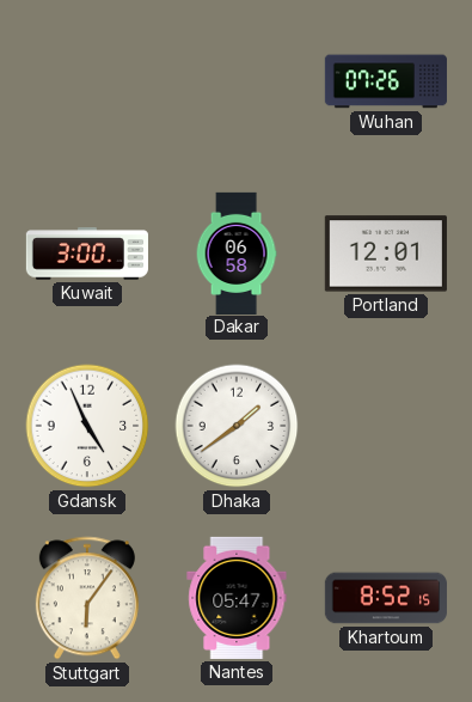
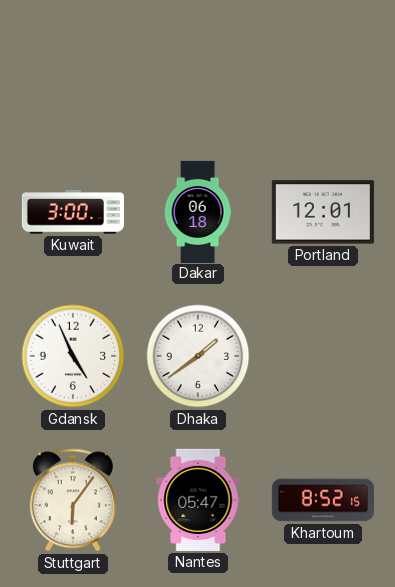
Wuhan: 07:26 -> none
Dakar: 06:58 -> 06:18
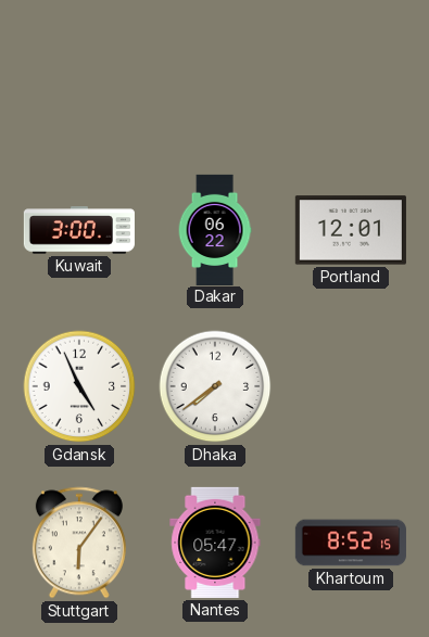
Dakar: 06:18 -> 06:22
Dhaka: 1:39 -> 7:39
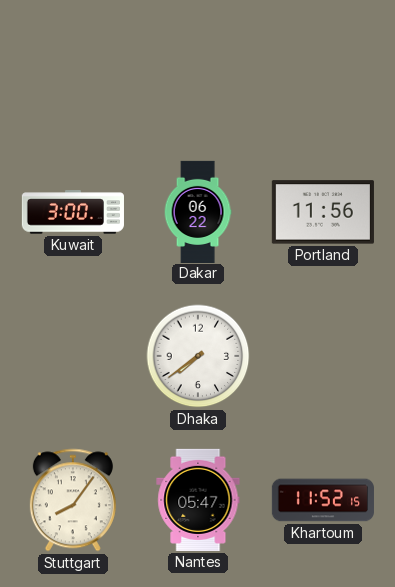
Portland: 12:01 -> 11:56
Gdansk: 4:56 -> none
Stuttgart: 6:06 -> 8:06
Khartoum: 8:52 -> 11:52
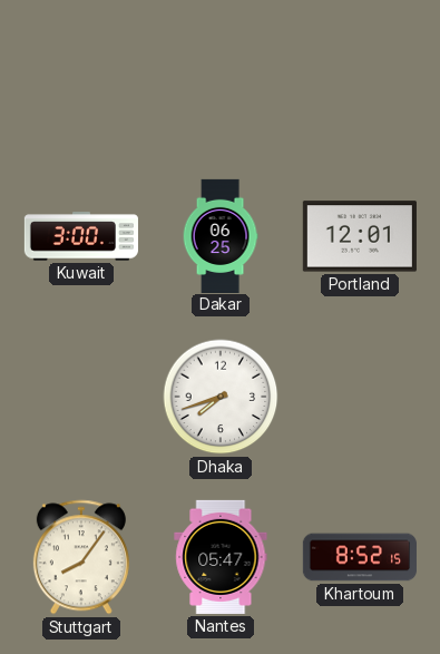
Dakar: 06:22 -> 06:25
Portland: 11:56 -> 12:01
Dhaka: 7:39 -> 7:42
Khartoum: 11:52 -> 8:52
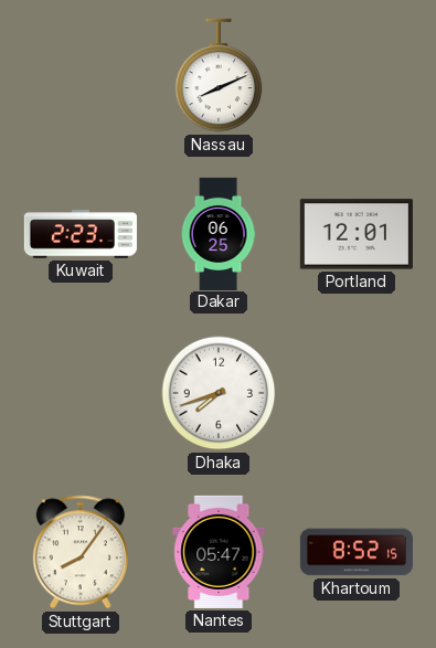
Nassau: none -> 8:11
Kuwait: 3:00 -> 2:23
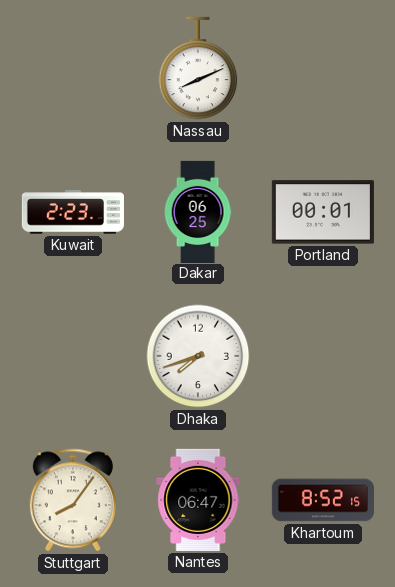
Portland: 12:01 -> 00:01
Nantes: 05:47 -> 06:47
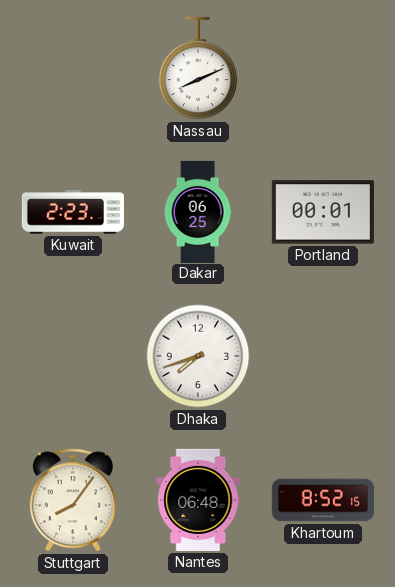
Nantes: 06:47 -> 06:48
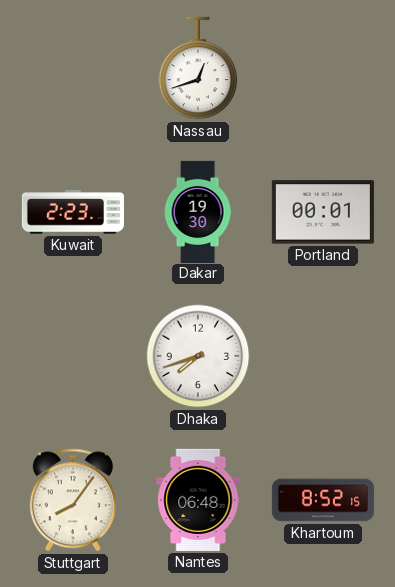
Nassau: 8:11 -> 12:42
Dakar: 06:25 -> 19:30
